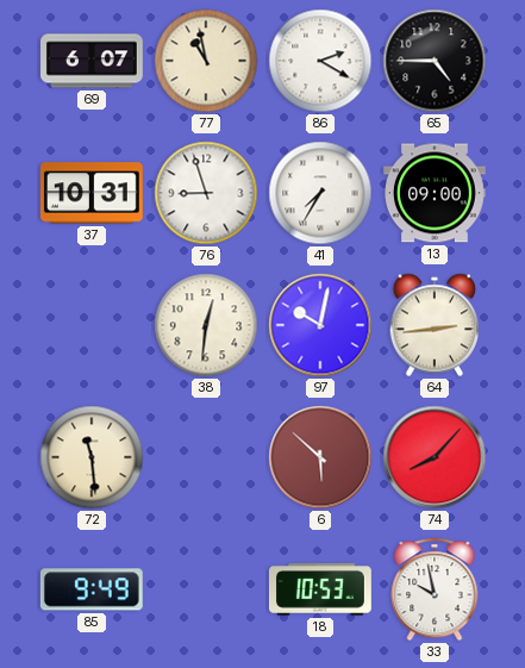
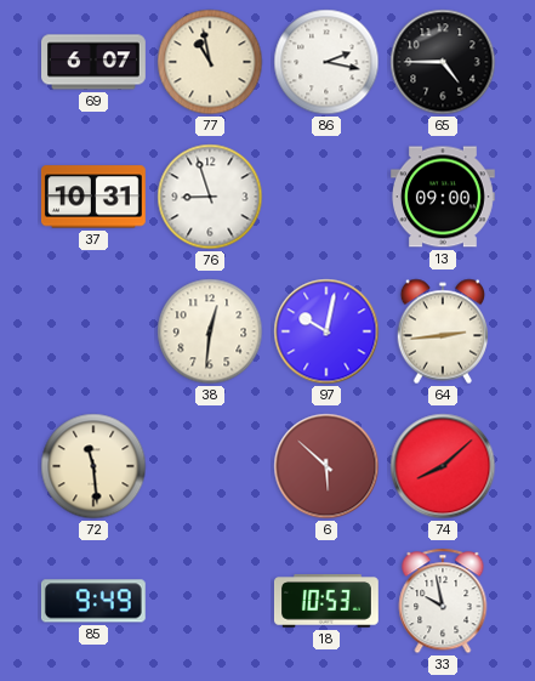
86: 2:20 -> 2:17
41: 7:35 -> none
74: 8:07 -> 8:08
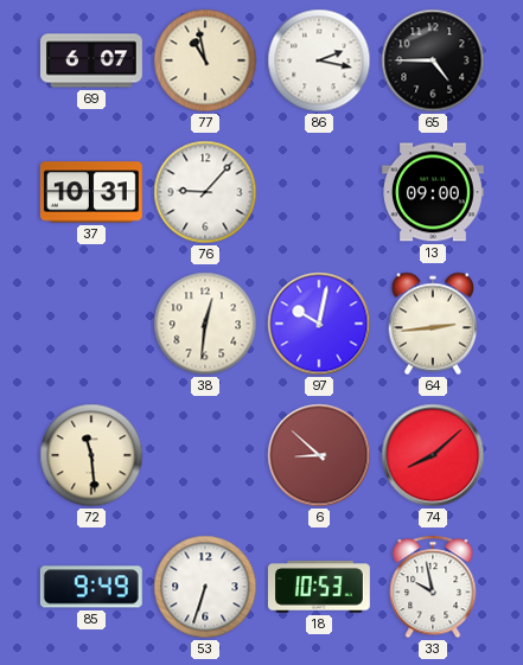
76: 8:57 -> 9:07
6: 5:52 -> 8:52
53: none -> 6:33
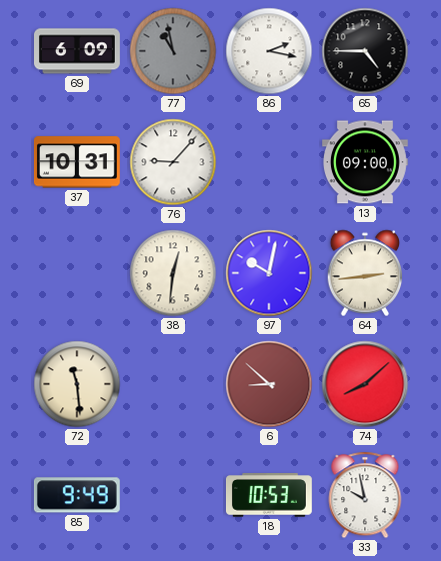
69: 6:07 -> 6:09
77 dial: cream -> grey
53: 6:33 -> none
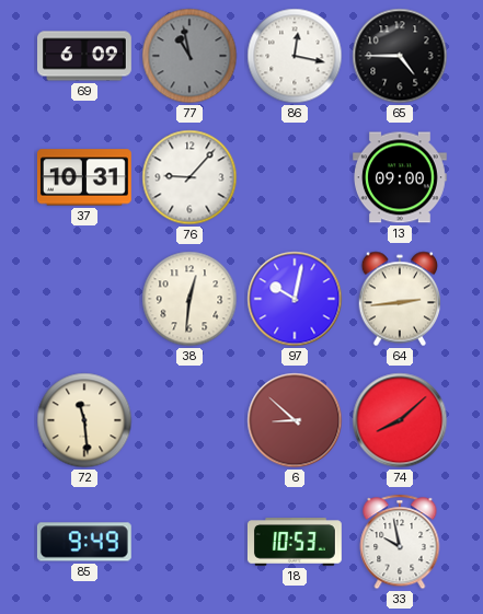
86: 2:17 -> 12:17
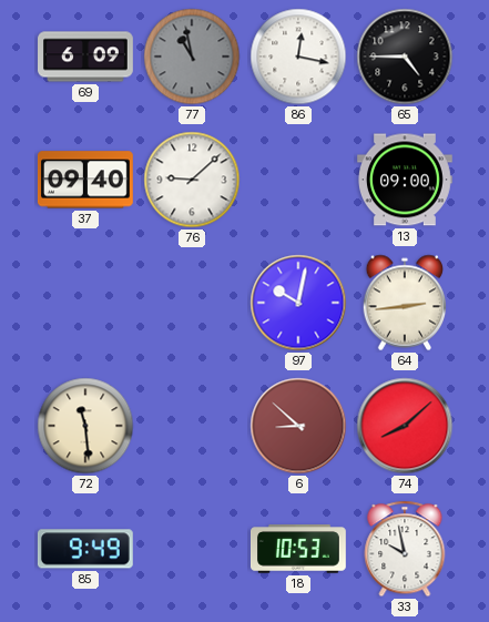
37: 10:31 -> 09:40
76: 9:07 -> 9:08
38: 12:31 -> none
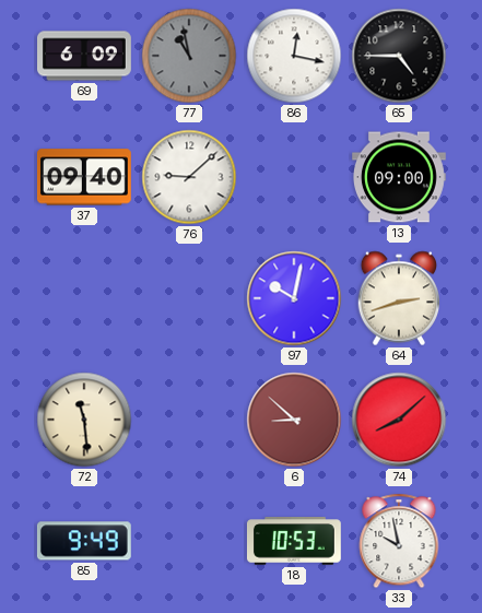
64: 2:44 -> 2:42
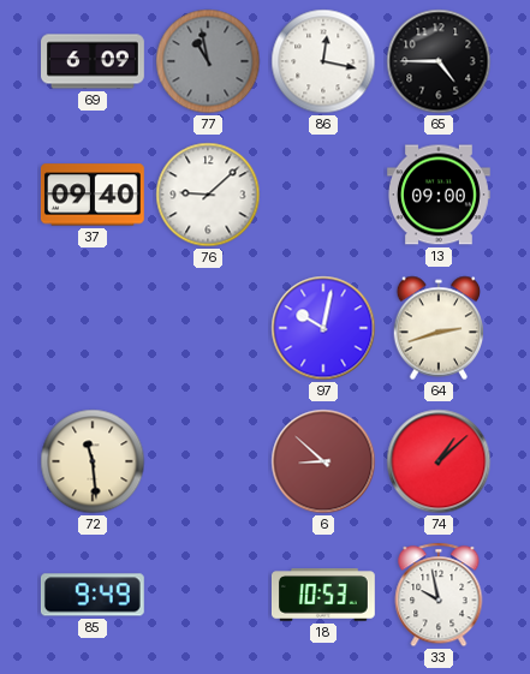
74: 8:08 -> 1:08
